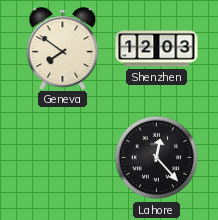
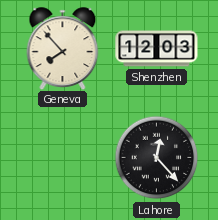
Geneva: 7:51 -> 7:53
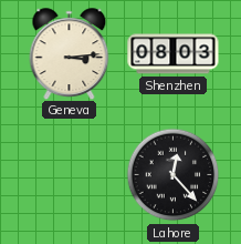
Geneva: 7:53 -> 3:14
Shenzhen: 12:03 -> 08:03
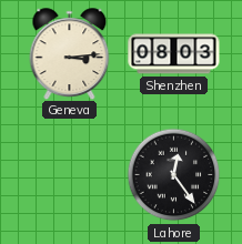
Lahore: 12:23 -> 12:24
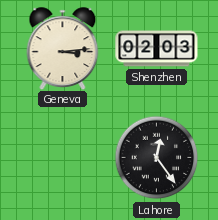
Shenzhen: 08:03 -> 02:03
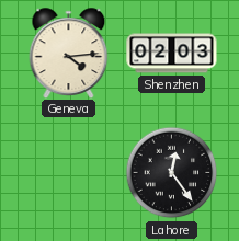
Geneva: 3:14 -> 4:14
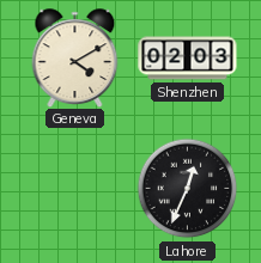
Geneva: 4:14 -> 4:10
Lahore: 12:24 -> 12:34
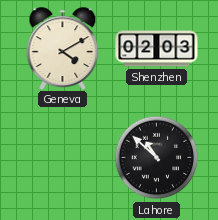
Lahore: 12:34 -> 10:52
